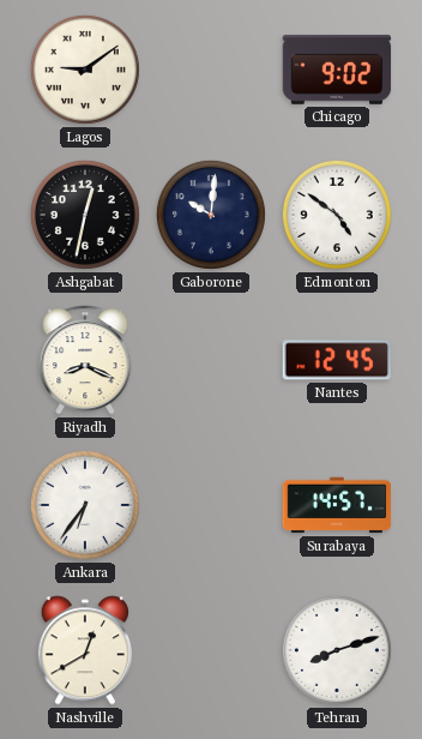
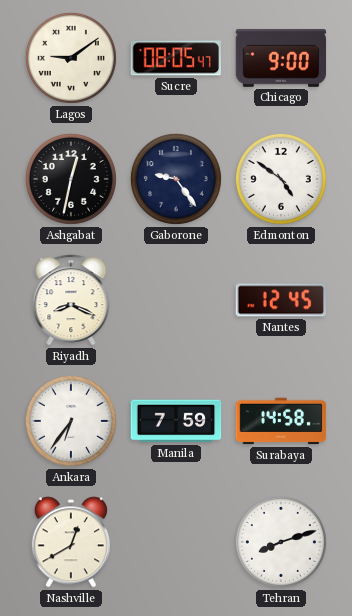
Sucre: none -> 08:05
Chicago: 9:02 -> 9:00
Gaborone: 10:01 -> 9:24
Manila: none -> 7:59
Surabaya: 14:57 -> 14:58
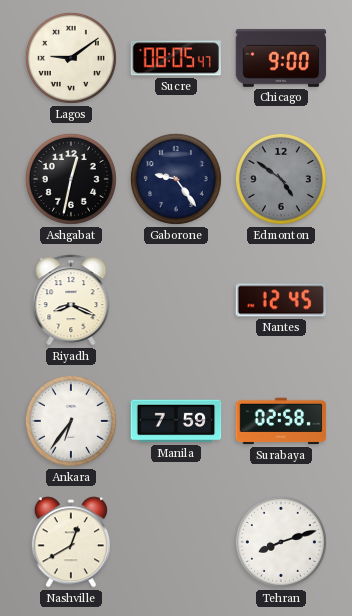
Edmonton dial: white -> grey
Surabaya: 14:58 -> 02:58
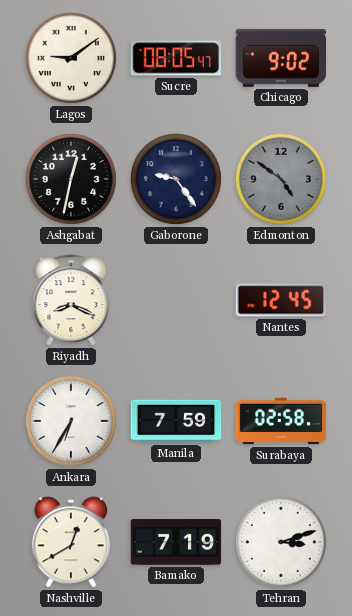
Chicago: 9:00 -> 9:02
Ankara: 6:36 -> 6:35
Bamako: none -> 7:19
Tehran: 8:12 -> 3:12
